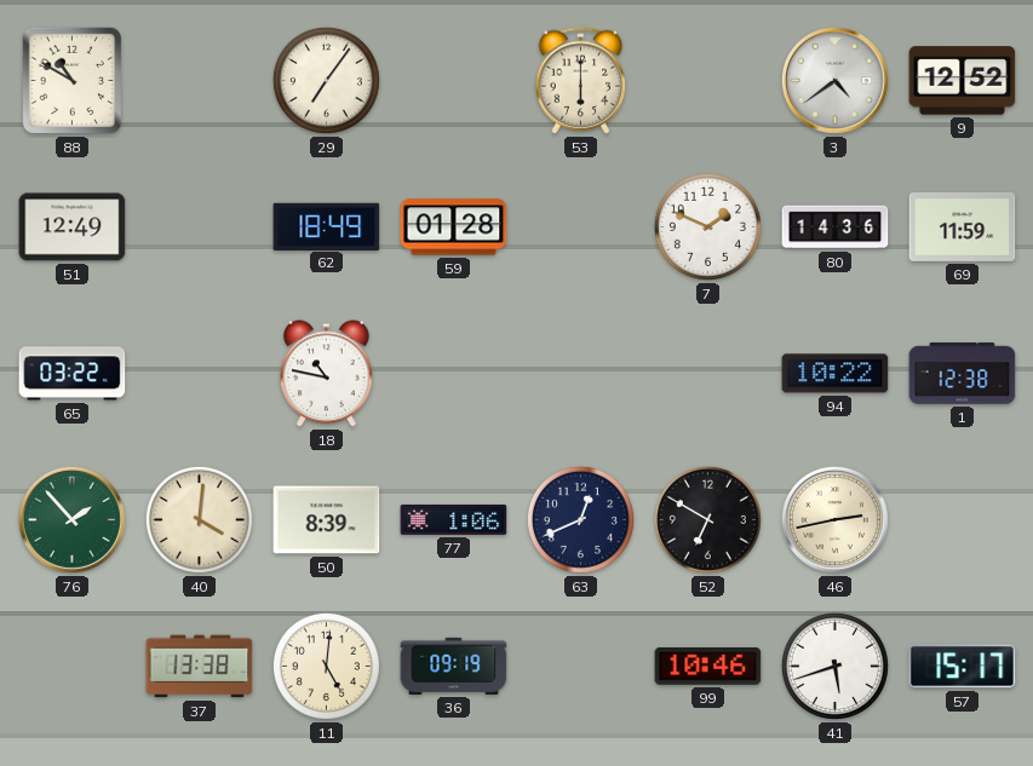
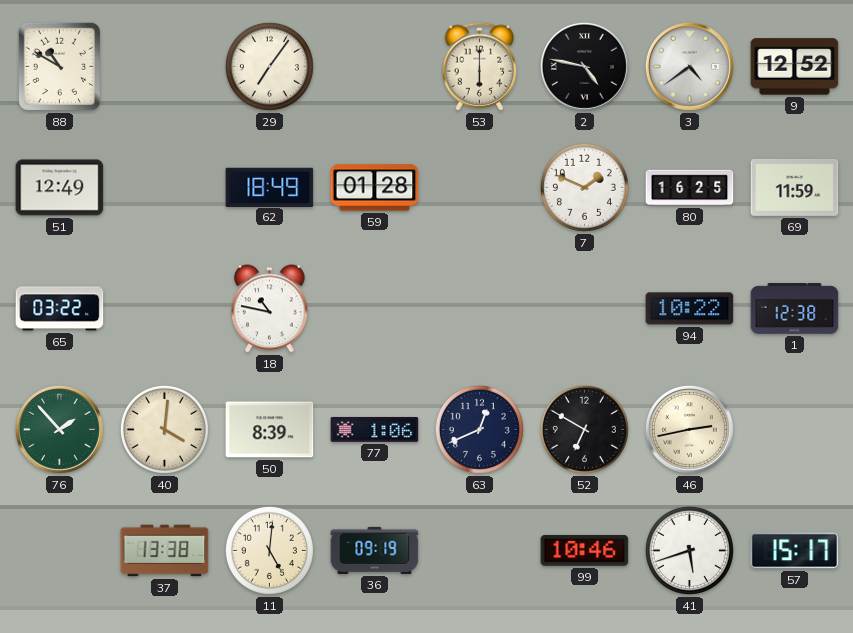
2: none -> 4:47
80: 14:36 -> 16:25
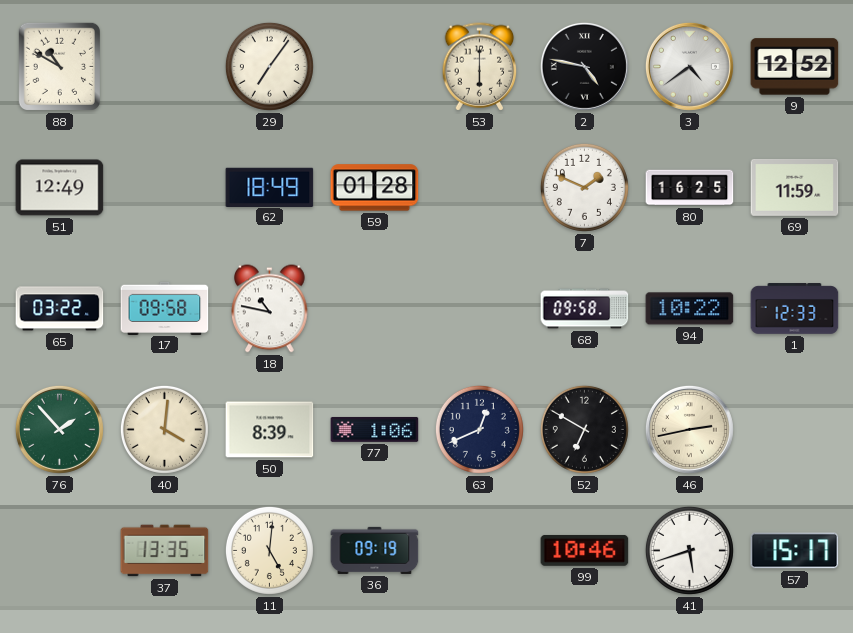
17: none -> 09:58
68: none -> 09:58
1: 12:38 -> 12:33
37: 13:38 -> 13:35
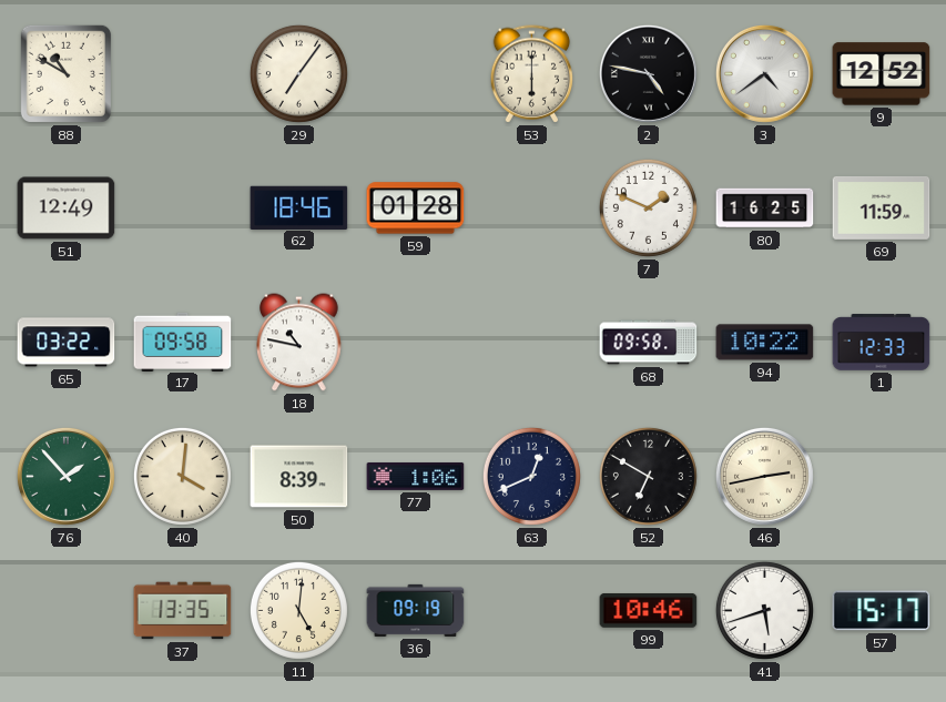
62: 18:49 -> 18:46
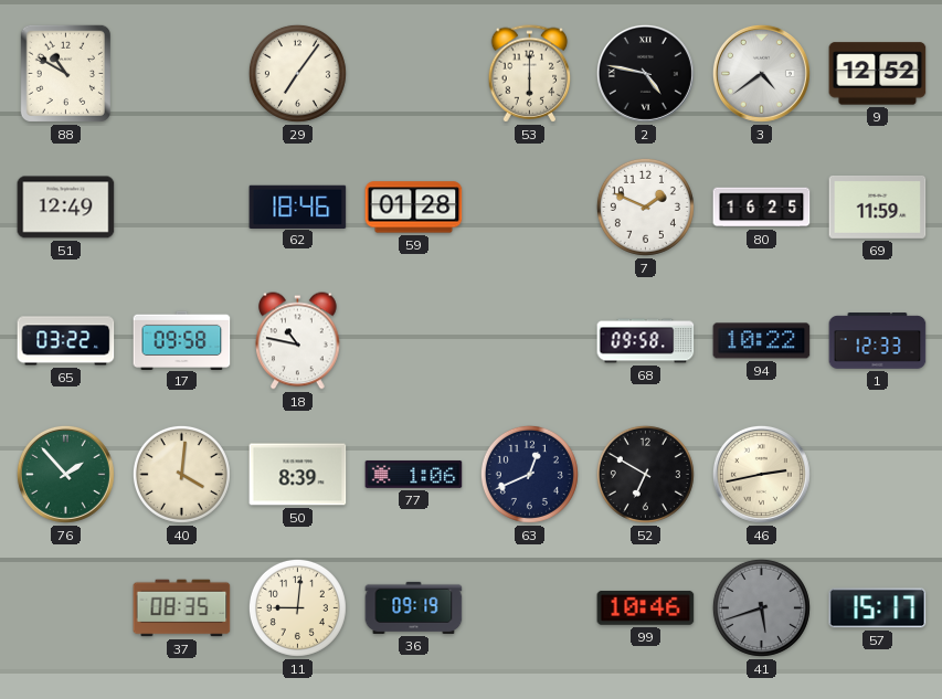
37: 13:35 -> 08:35
11: 5:01 -> 9:01
41 dial: white -> grey
